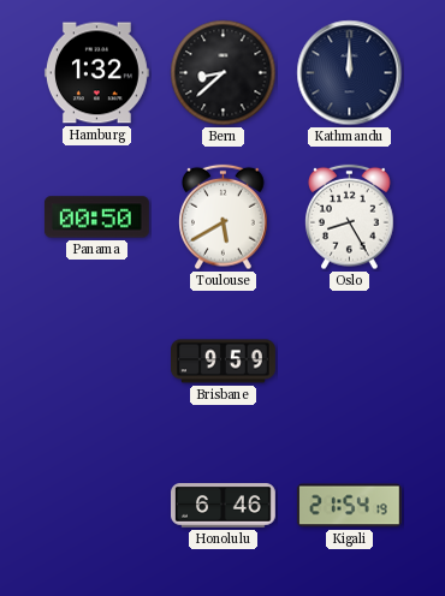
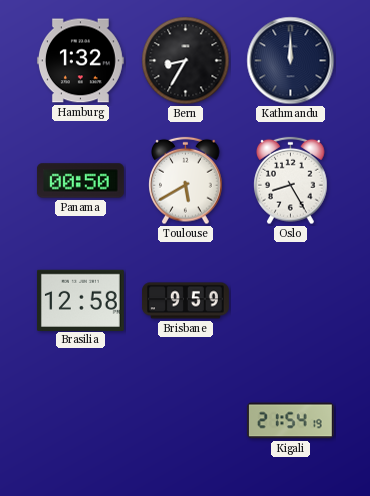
Bern: 8:38 -> 8:35
Brasilia: none -> 12:58
Honolulu: 6:46 -> none
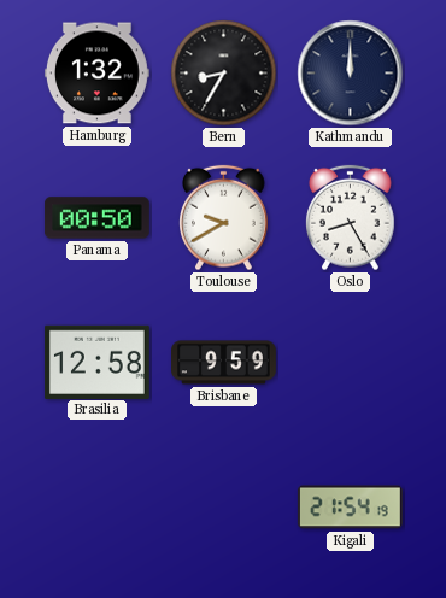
Toulouse: 5:40 -> 9:40
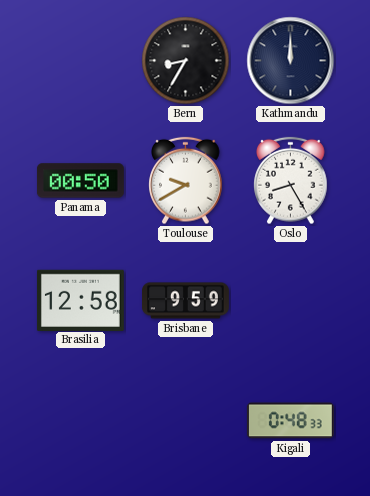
Hamburg: 1:32 -> none
Kigali: 21:54 -> 0:48
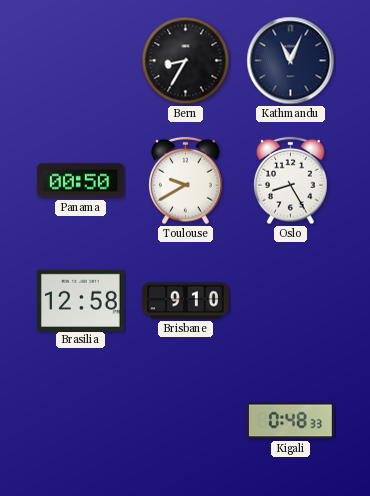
Kathmandu: 12:00 -> 11:04
Brisbane: 9:59 -> 9:10
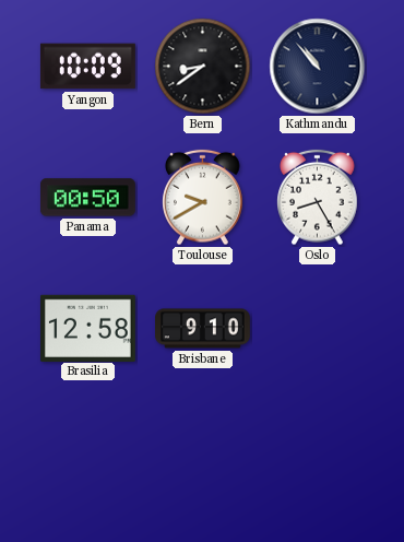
Yangon: none -> 10:09
Bern: 8:35 -> 8:39
Kathmandu: 11:04 -> 10:53
Kigali: 0:48 -> none
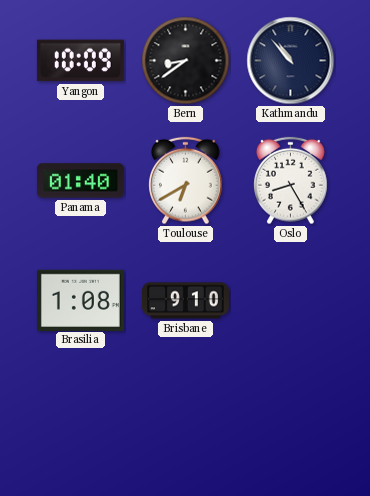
Panama: 00:50 -> 01:40
Toulouse: 9:40 -> 6:40
Brasilia: 12:58 -> 1:08
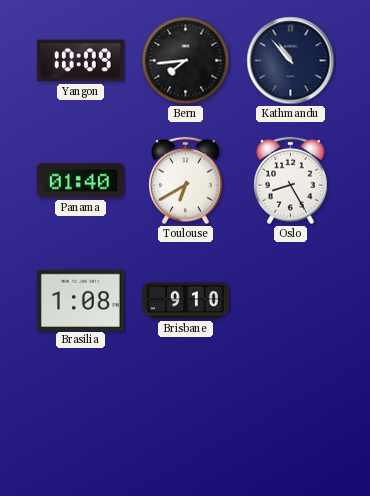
Bern: 8:39 -> 7:44
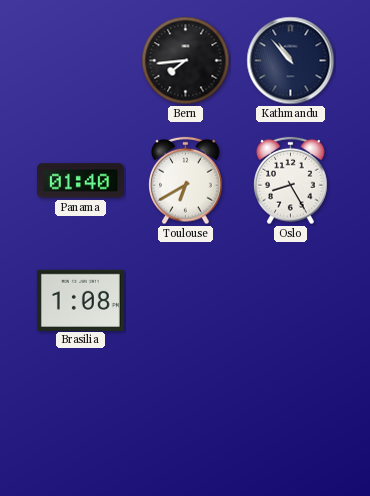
Yangon: 10:09 -> none
Brisbane: 9:10 -> none
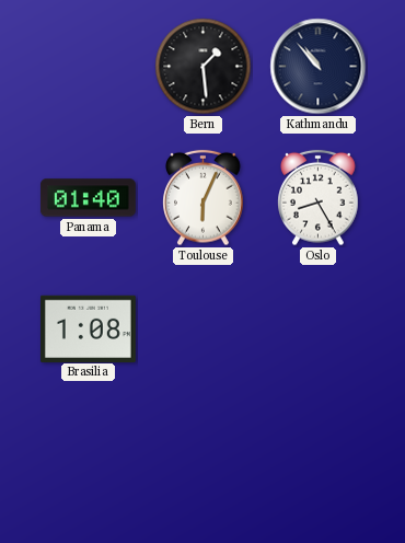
Bern: 7:44 -> 1:29
Toulouse: 6:40 -> 6:04
